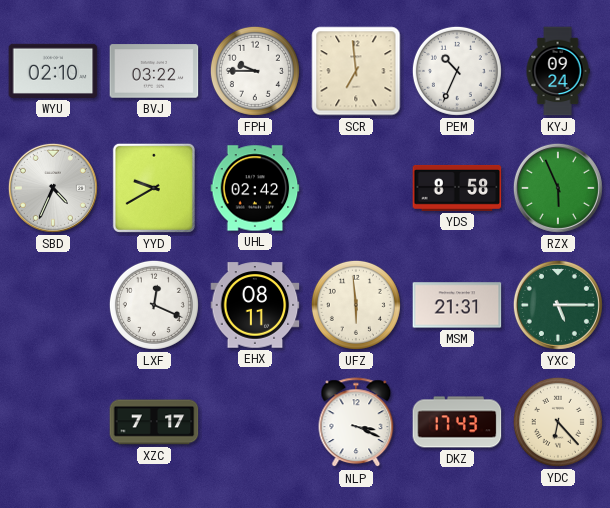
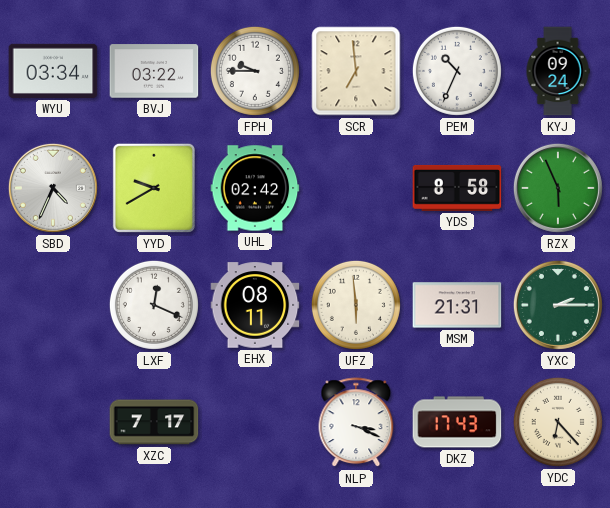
WYU: 02:10 -> 03:34
YXC: 5:15 -> 2:15
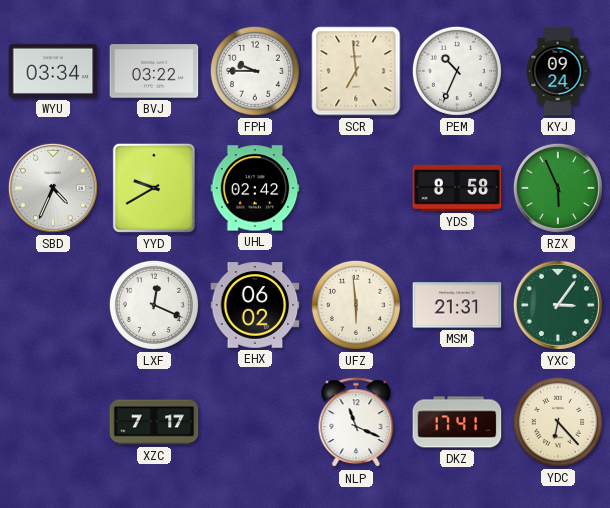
EHX: 08:11 -> 06:02
YXC: 2:15 -> 3:06
NLP: 3:19 -> 11:19
DKZ: 17:43 -> 17:41
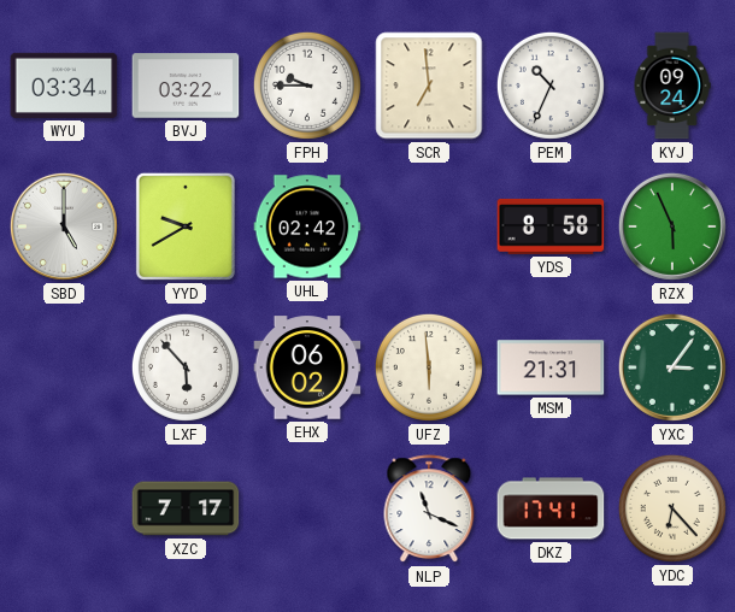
SBD: 4:34 -> 5:00
LXF: 12:19 -> 5:53
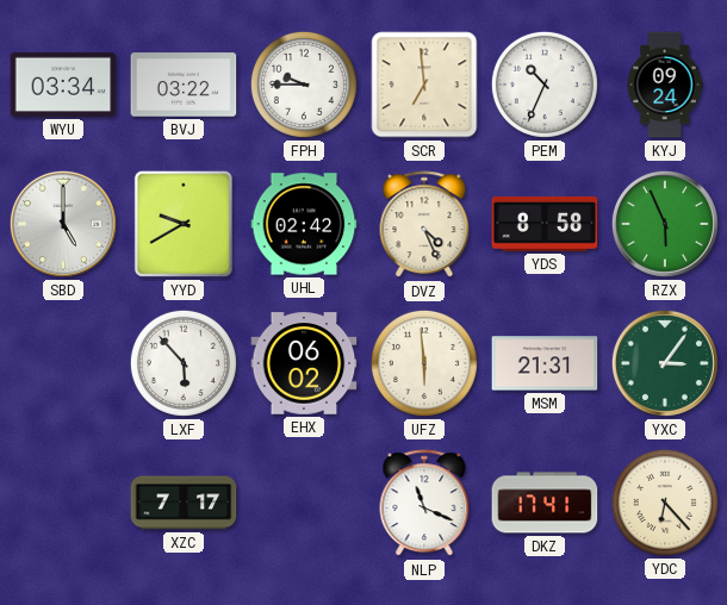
DVZ: none -> 4:26
